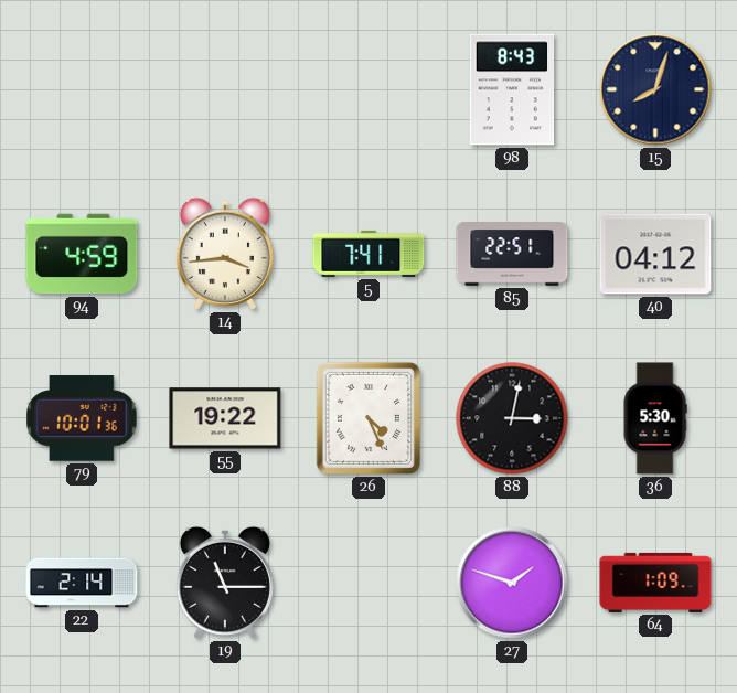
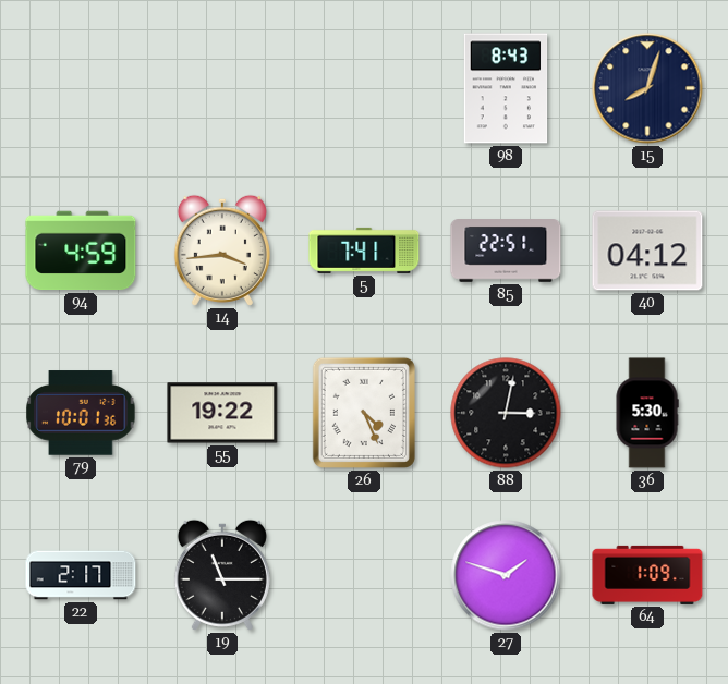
22: 2:14 -> 2:17
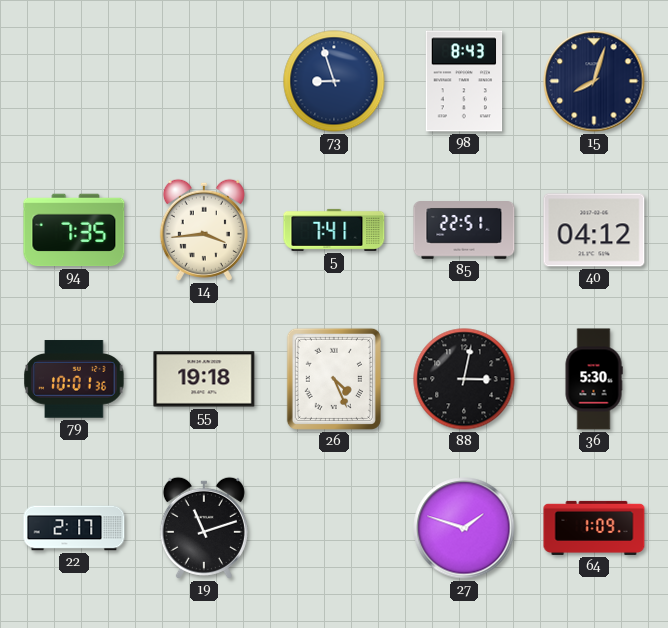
73: none -> 8:57
94: 4:59 -> 7:35
55: 19:22 -> 19:18
19: 11:15 -> 11:12
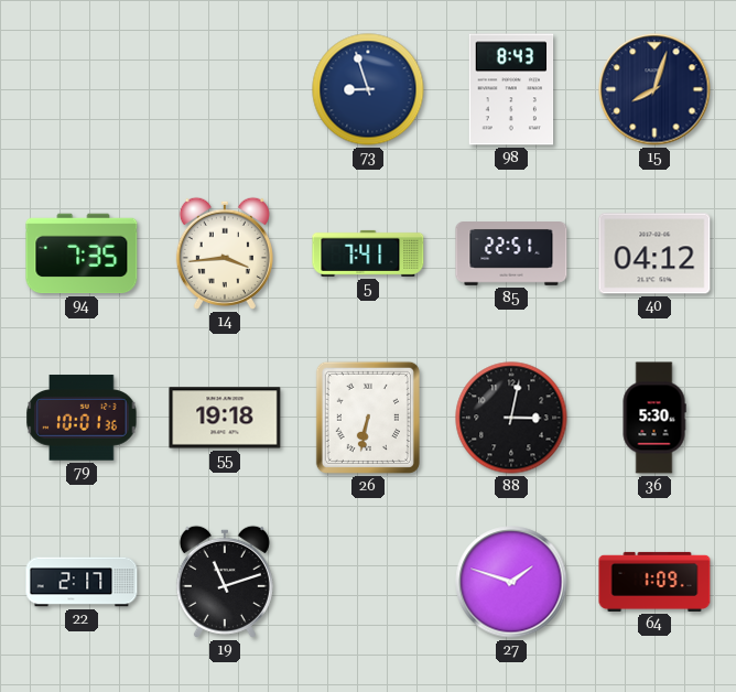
26: 4:26 -> 6:32
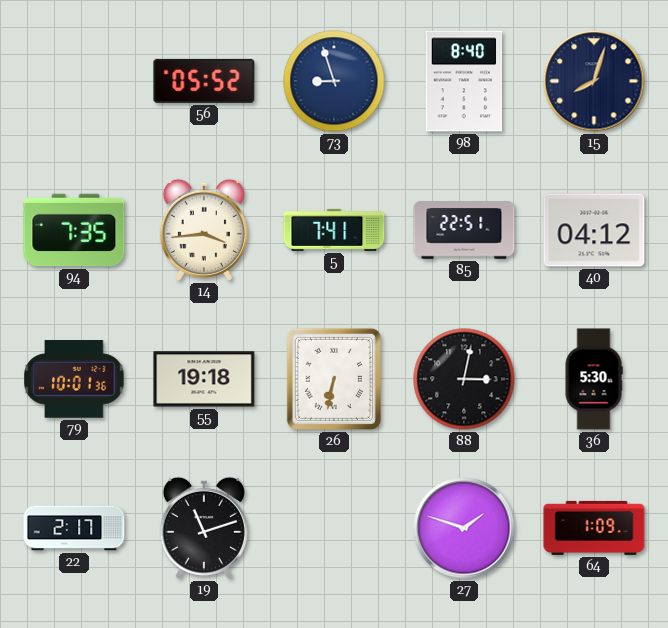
56: none -> 05:52
98: 8:43 -> 8:40
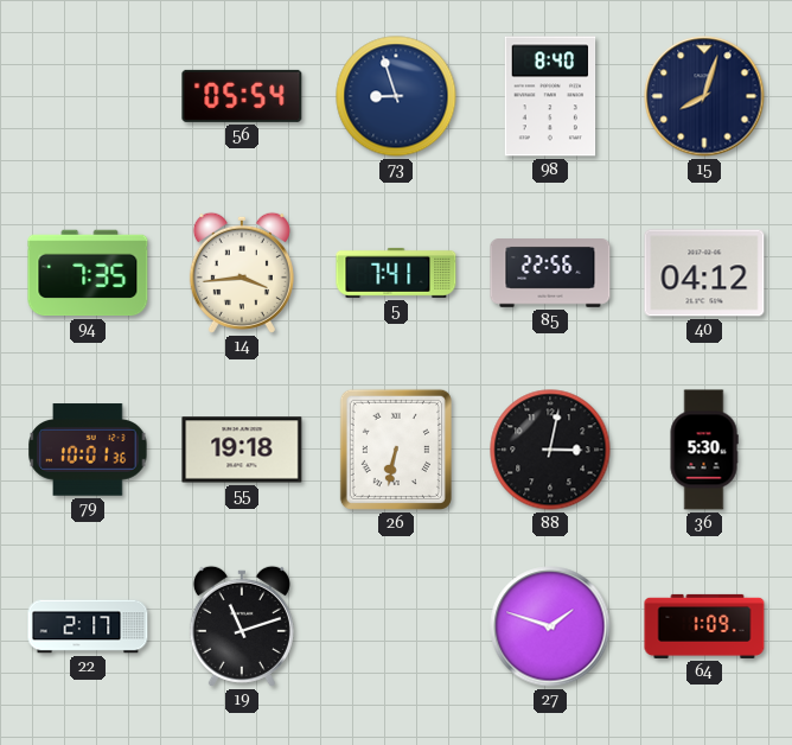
56: 05:52 -> 05:54
85: 22:51 -> 22:56
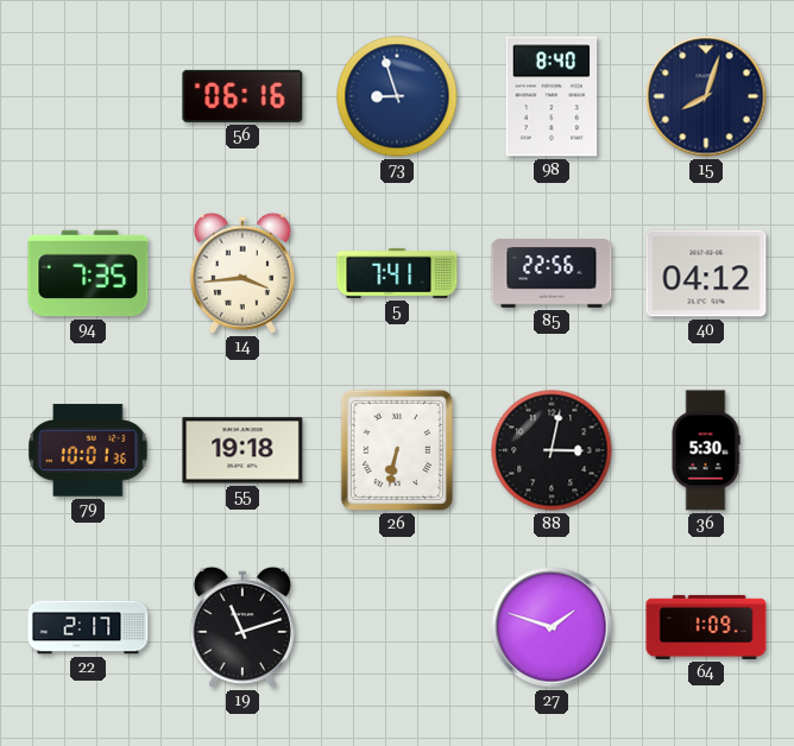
56: 05:54 -> 06:16
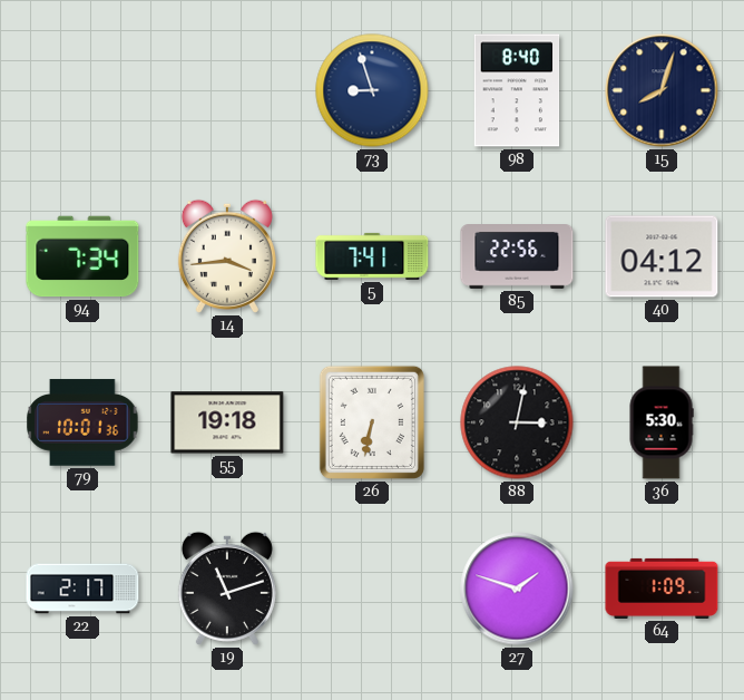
56: 06:16 -> none
94: 7:35 -> 7:34
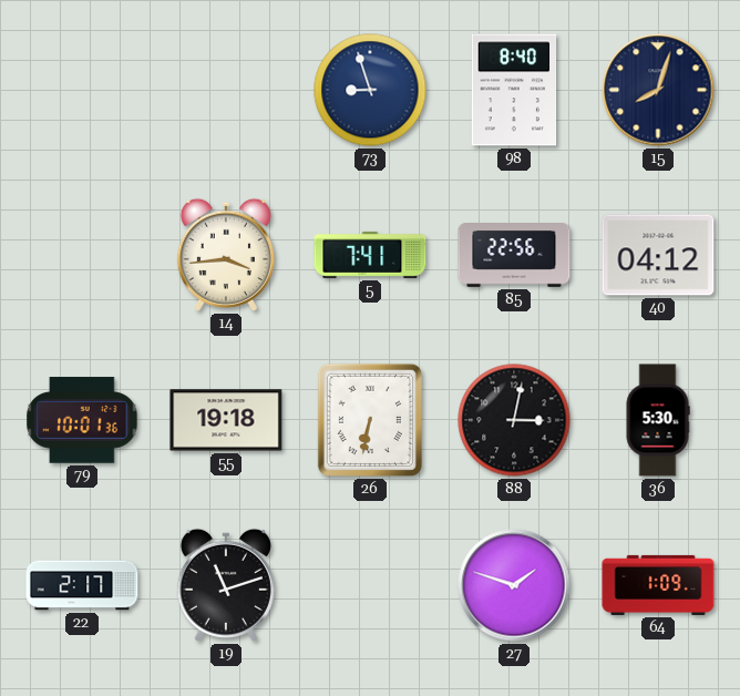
94: 7:34 -> none
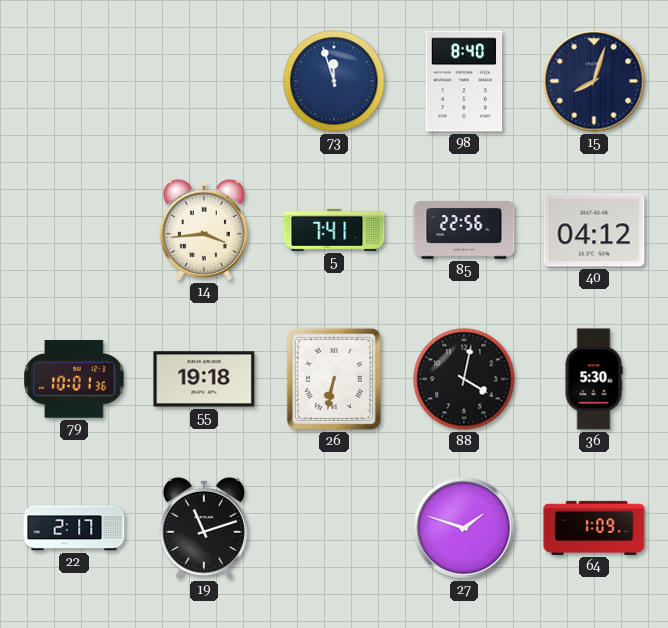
73: 8:57 -> 11:57
88: 3:02 -> 4:02
